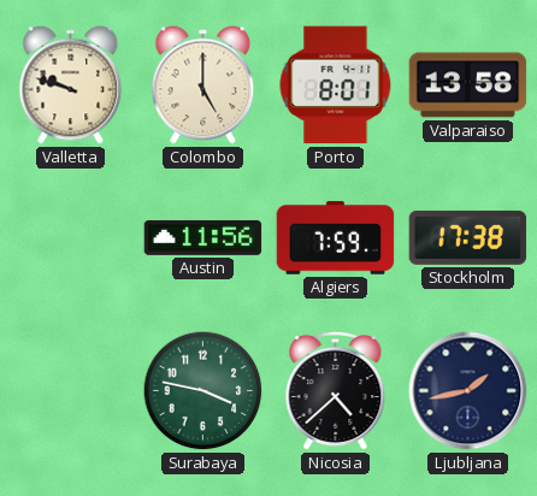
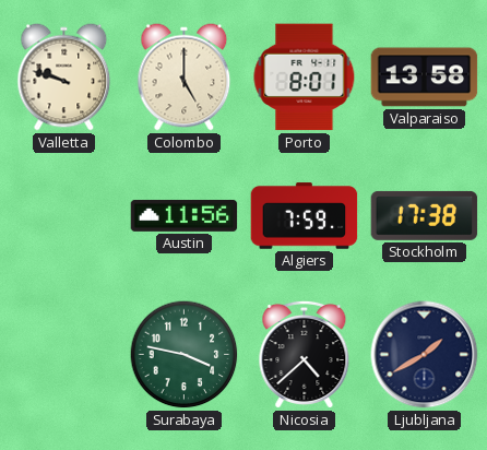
Ljubljana: 1:43 -> 1:40
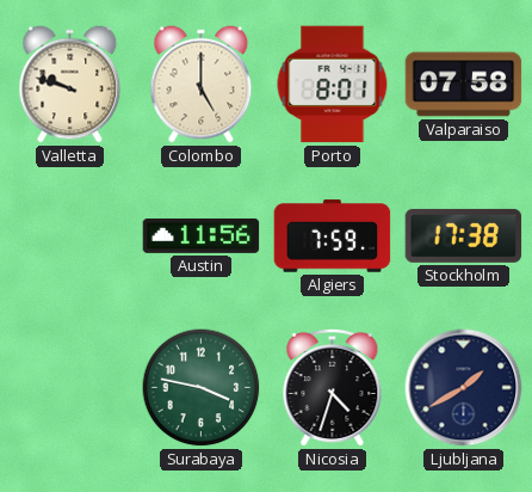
Valparaiso: 13:58 -> 07:58
Nicosia: 4:38 -> 4:33
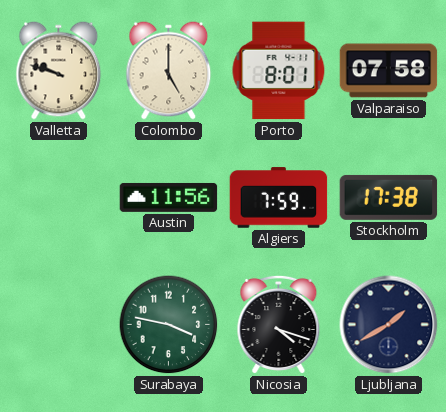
Nicosia: 4:33 -> 4:18
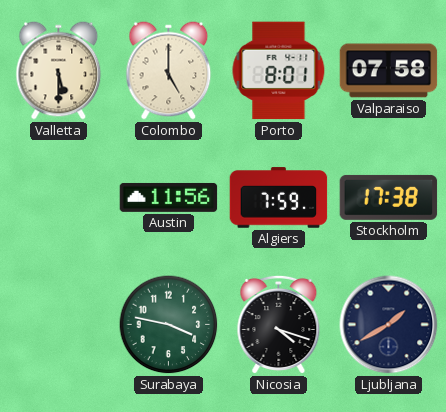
Valletta: 9:48 -> 5:30
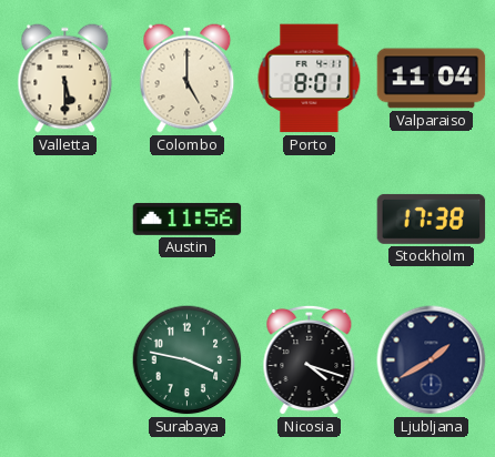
Valparaiso: 07:58 -> 11:04
Algiers: 7:59 -> none
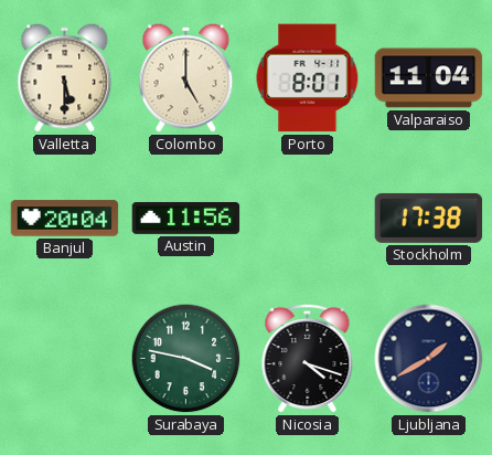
Banjul: none -> 20:04
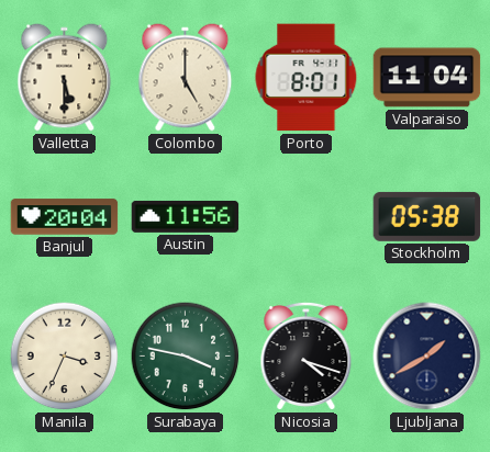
Stockholm: 17:38 -> 05:38
Manila: none -> 3:34
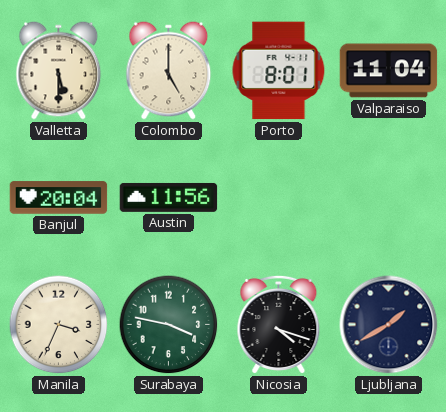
Stockholm: 05:38 -> none
